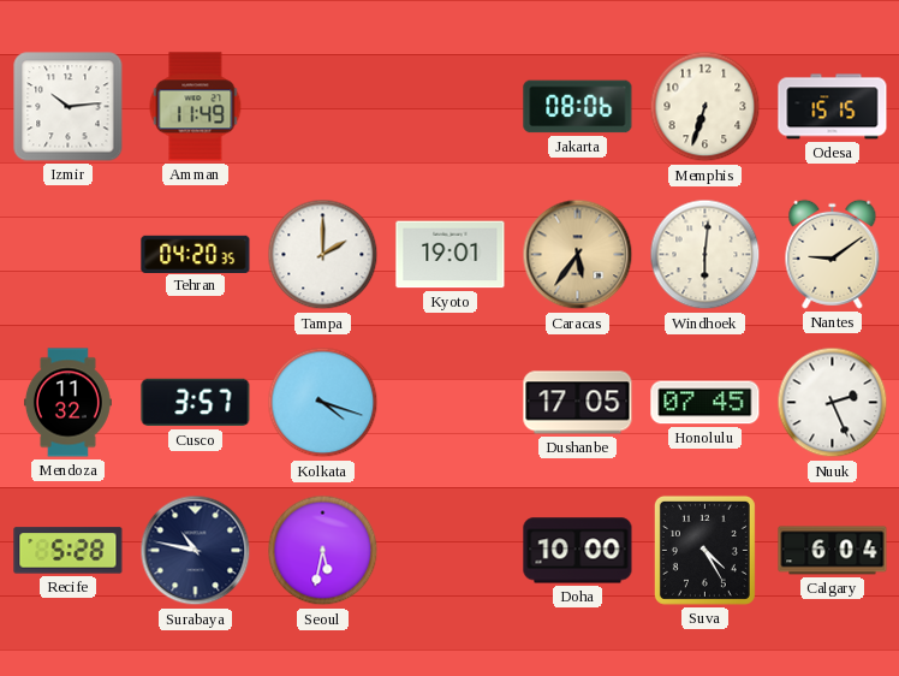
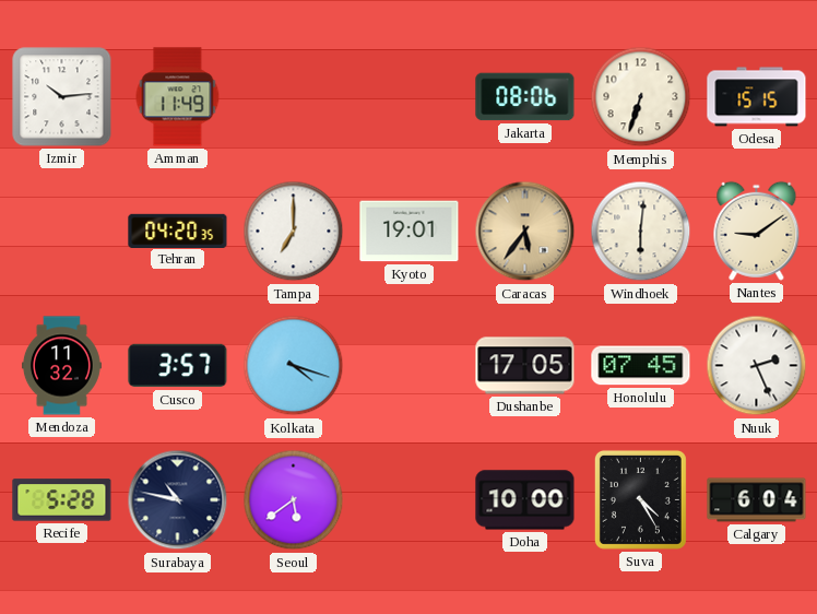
Tampa: 2:00 -> 7:00
Seoul: 5:32 -> 5:39
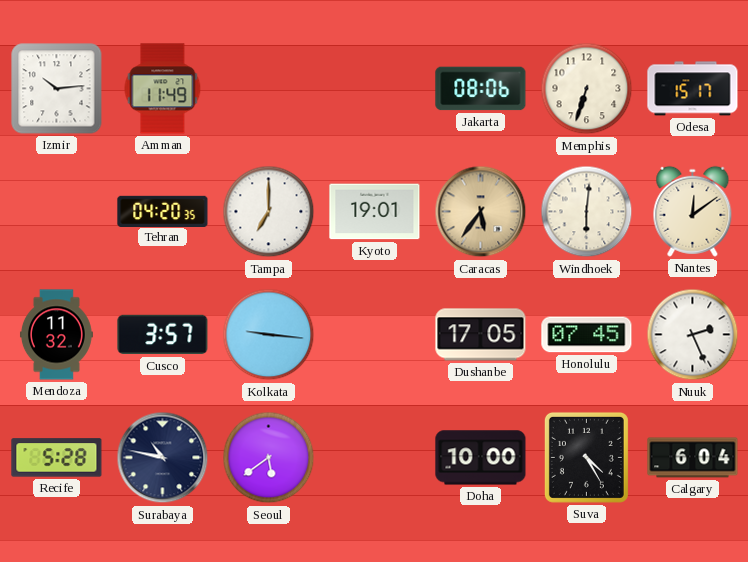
Odesa: 15:15 -> 15:17
Nantes: 9:09 -> 12:09
Kolkata: 4:18 -> 9:16
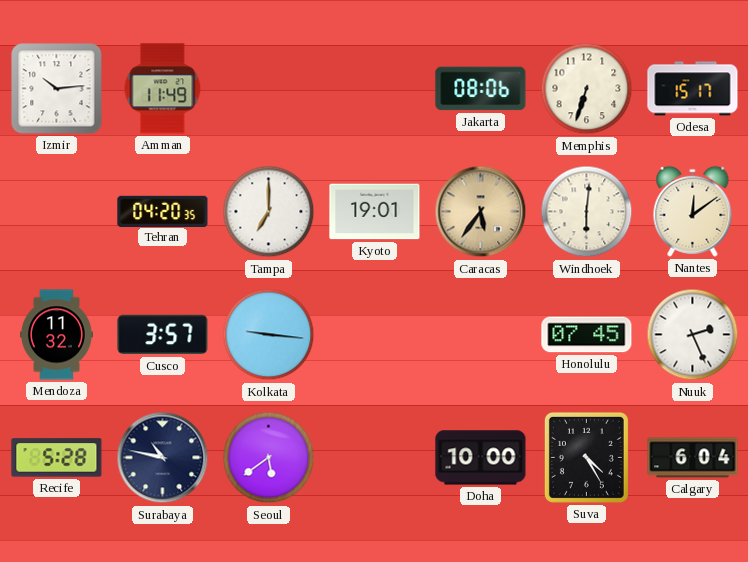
Dushanbe: 17:05 -> none
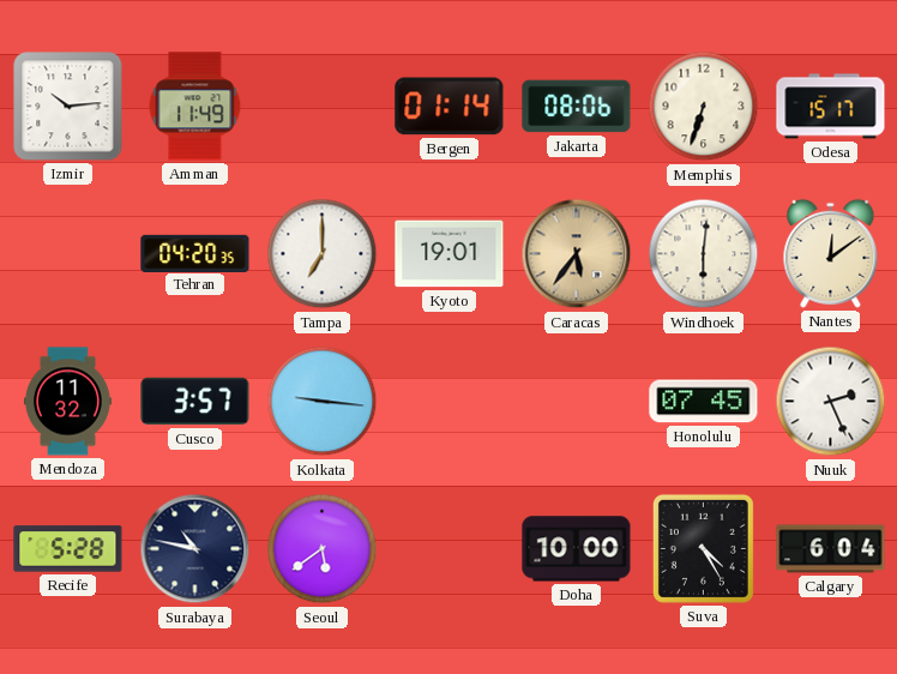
Bergen: none -> 01:14
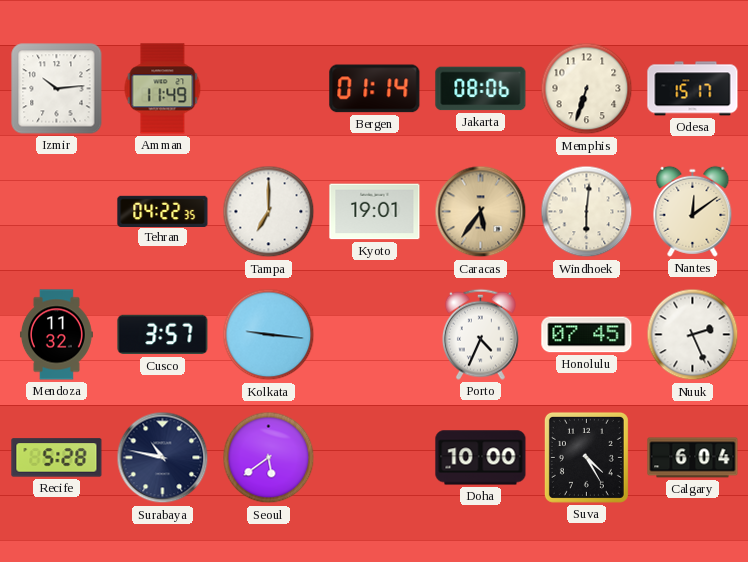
Tehran: 04:20 -> 04:22
Porto: none -> 4:34
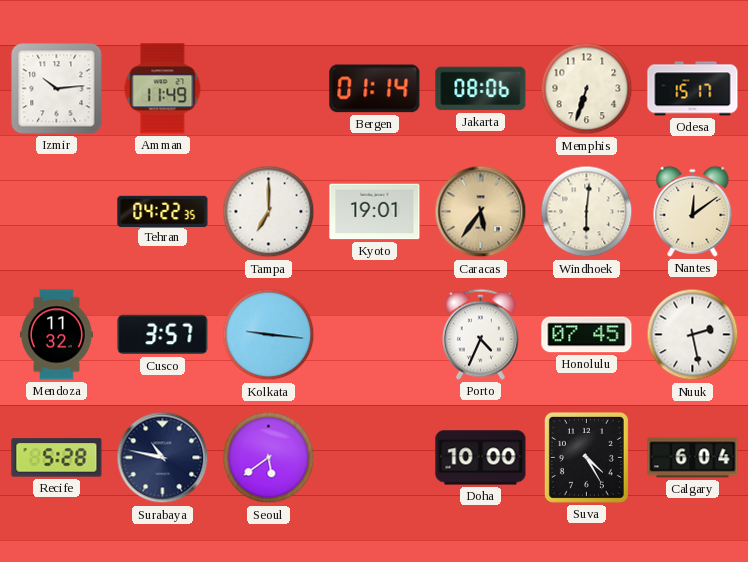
Nuuk: 2:26 -> 2:28
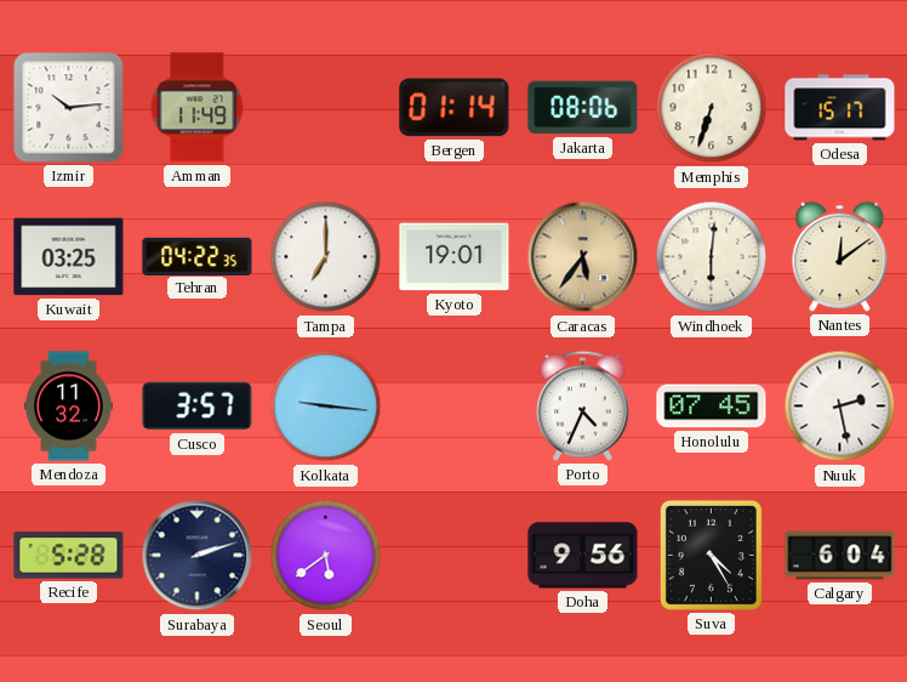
Kuwait: none -> 03:25
Surabaya: 10:47 -> 2:12
Doha: 10:00 -> 9:56
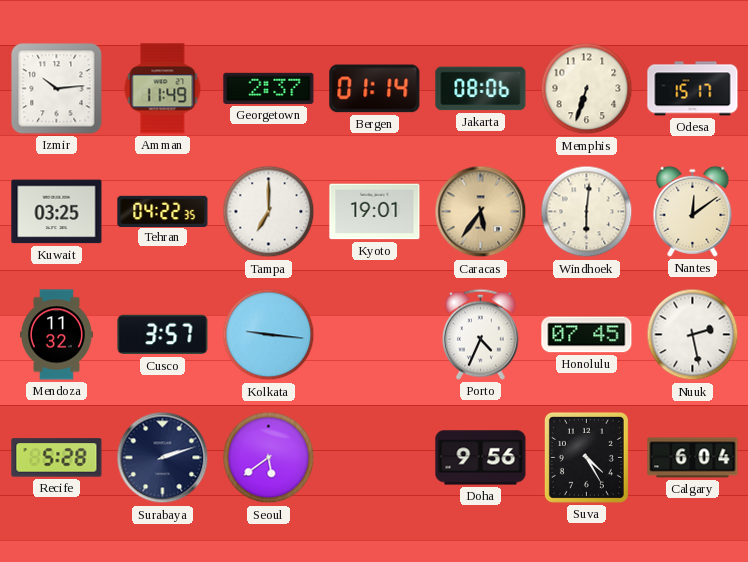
Georgetown: none -> 2:37
